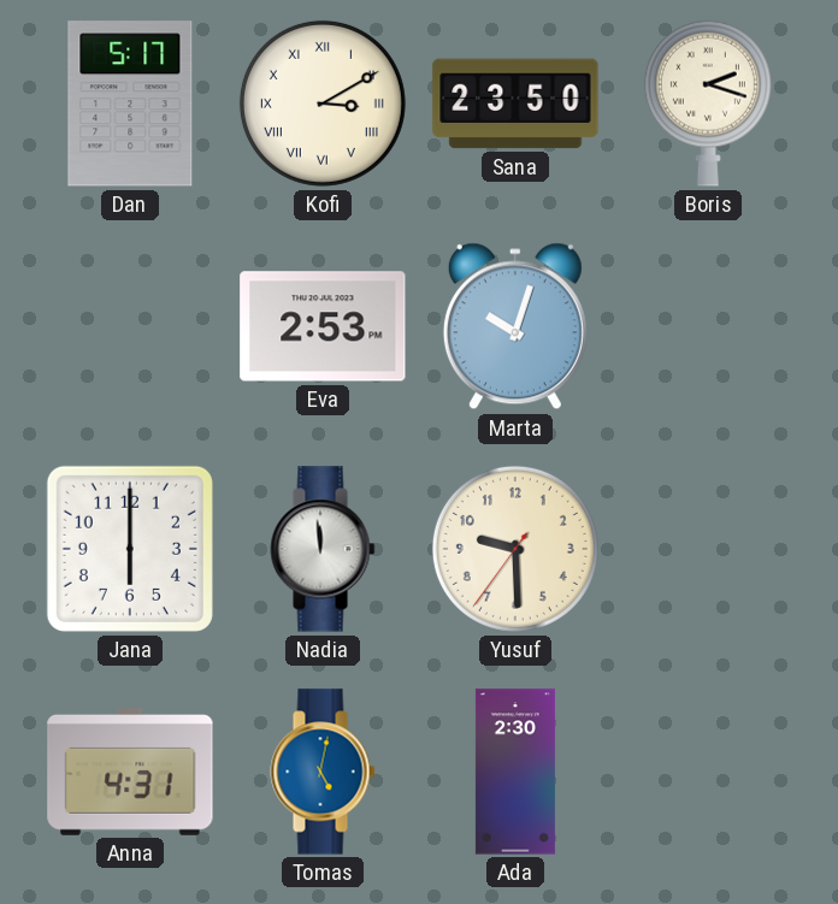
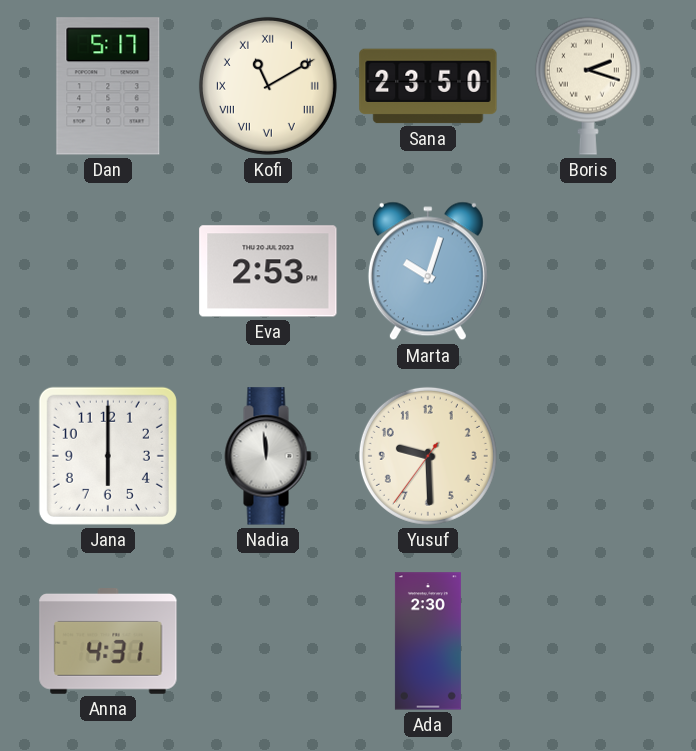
Kofi: 3:10 -> 11:10
Tomas: 5:02 -> none
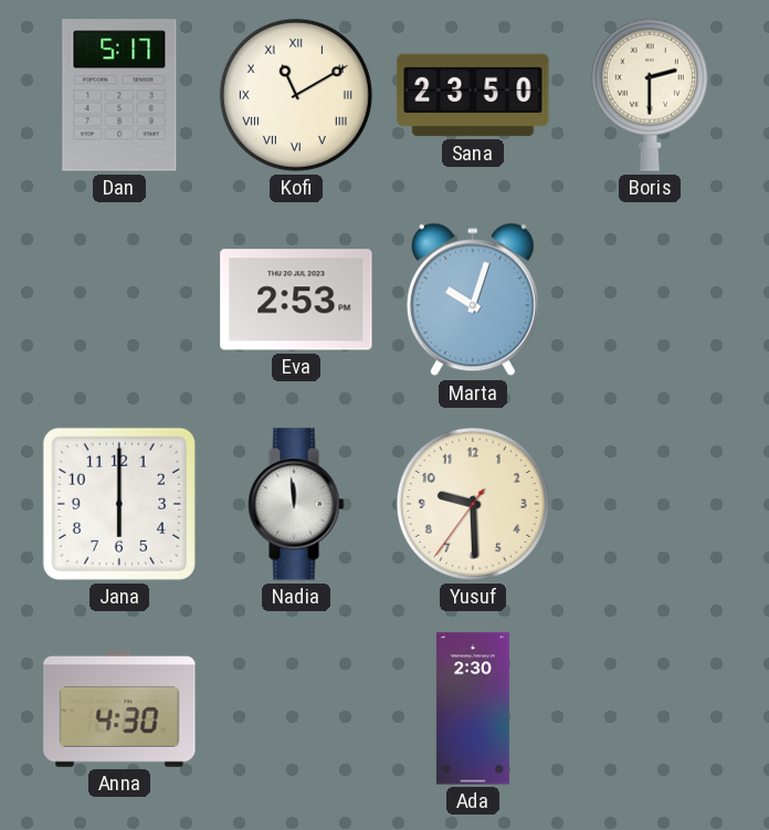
Boris: 2:18 -> 2:30
Anna: 4:31 -> 4:30
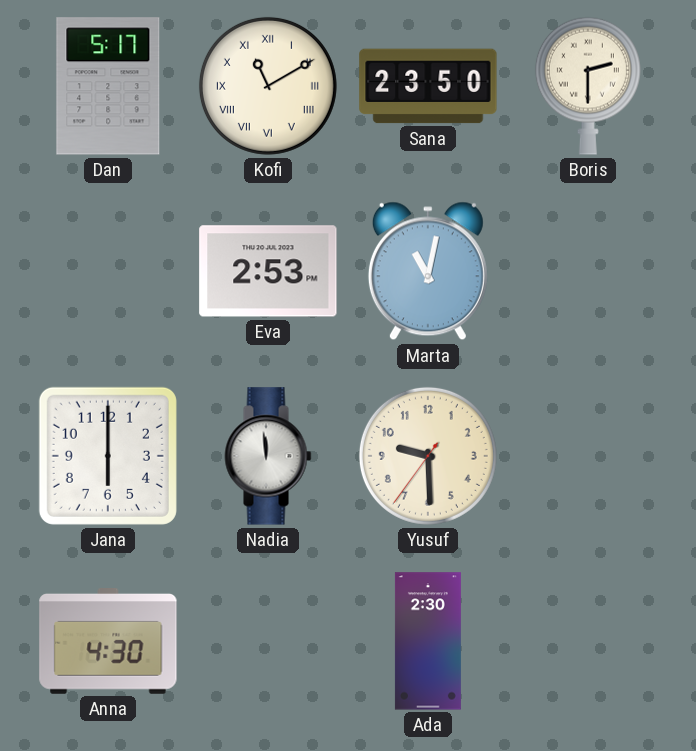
Marta: 10:03 -> 11:02
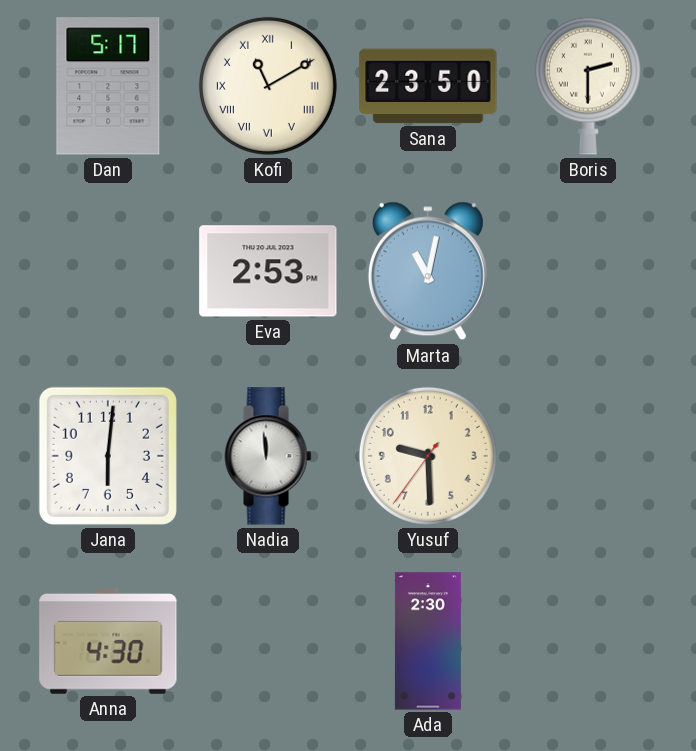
Jana: 6:00 -> 6:01
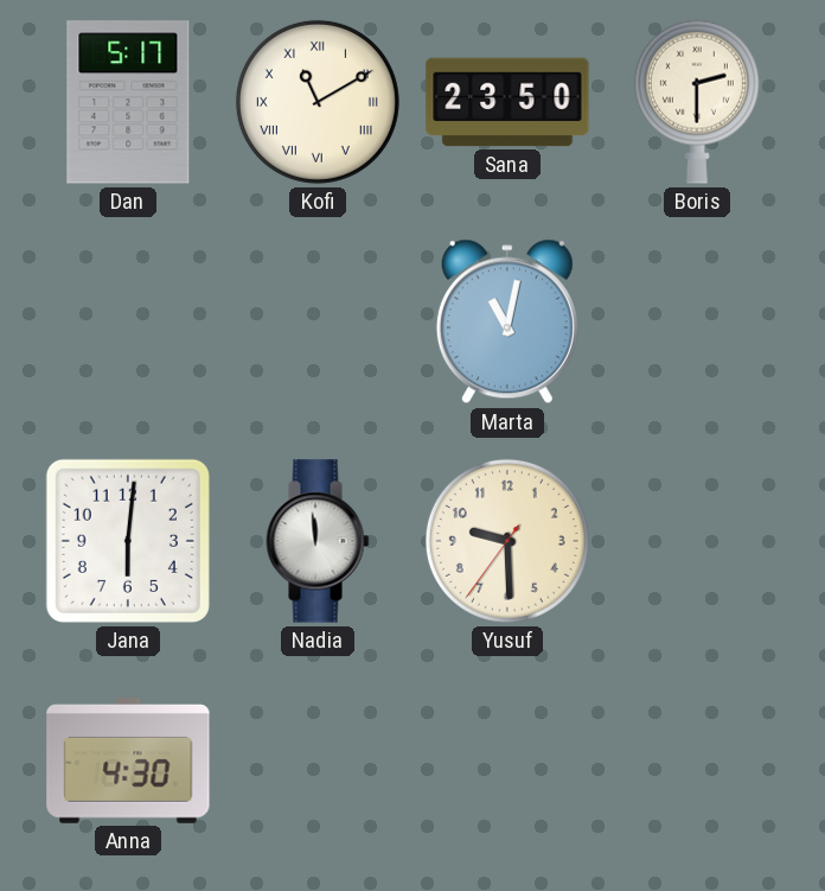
Eva: 2:53 -> none
Ada: 2:30 -> none
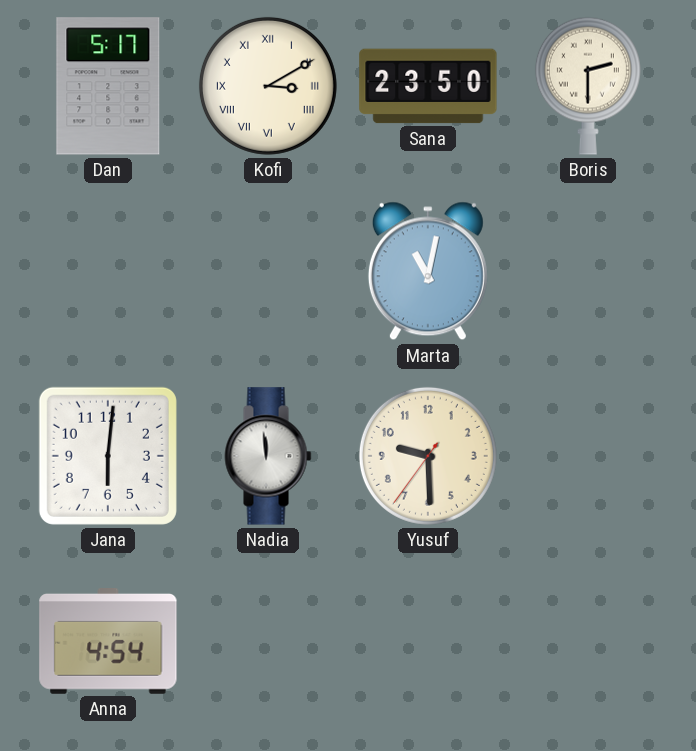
Kofi: 11:10 -> 3:10
Anna: 4:30 -> 4:54
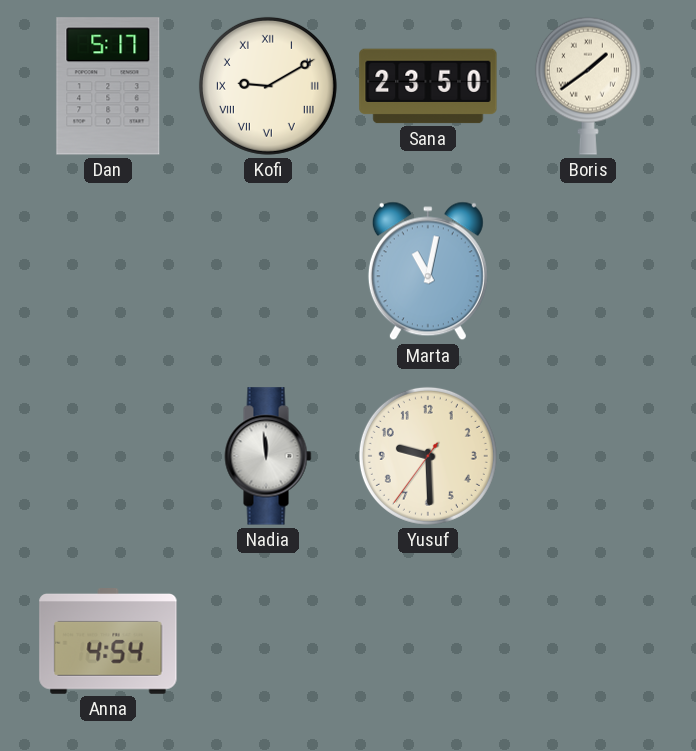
Kofi: 3:10 -> 9:10
Boris: 2:30 -> 1:39
Jana: 6:01 -> none
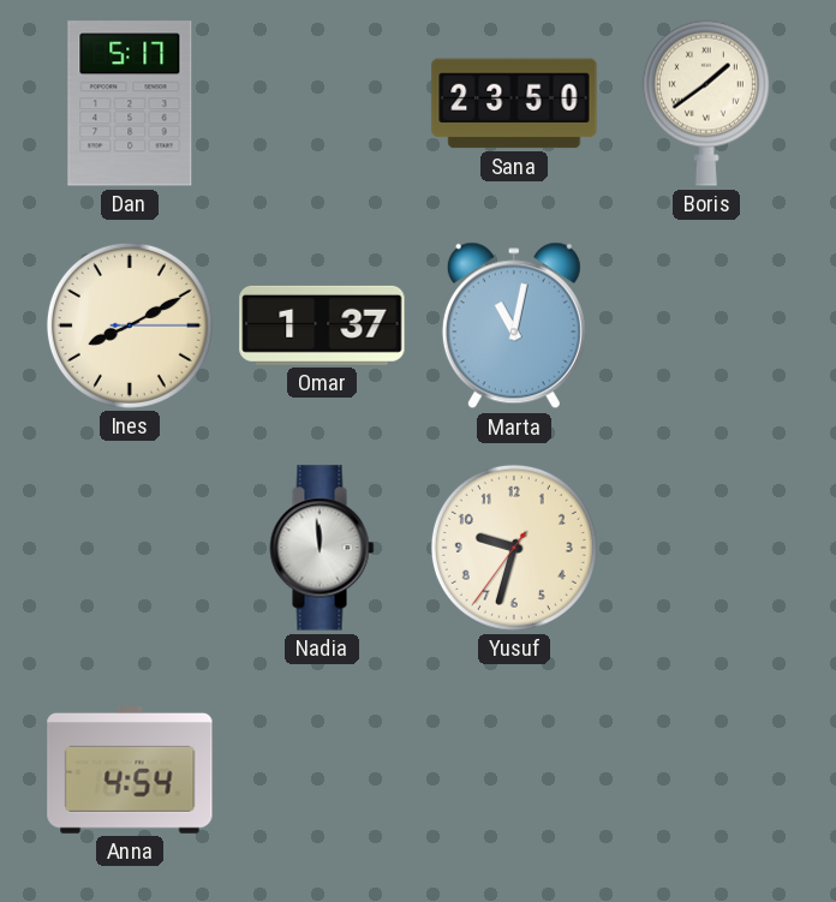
Kofi: 9:10 -> none
Ines: none -> 8:10
Omar: none -> 1:37
Yusuf: 9:29 -> 9:32
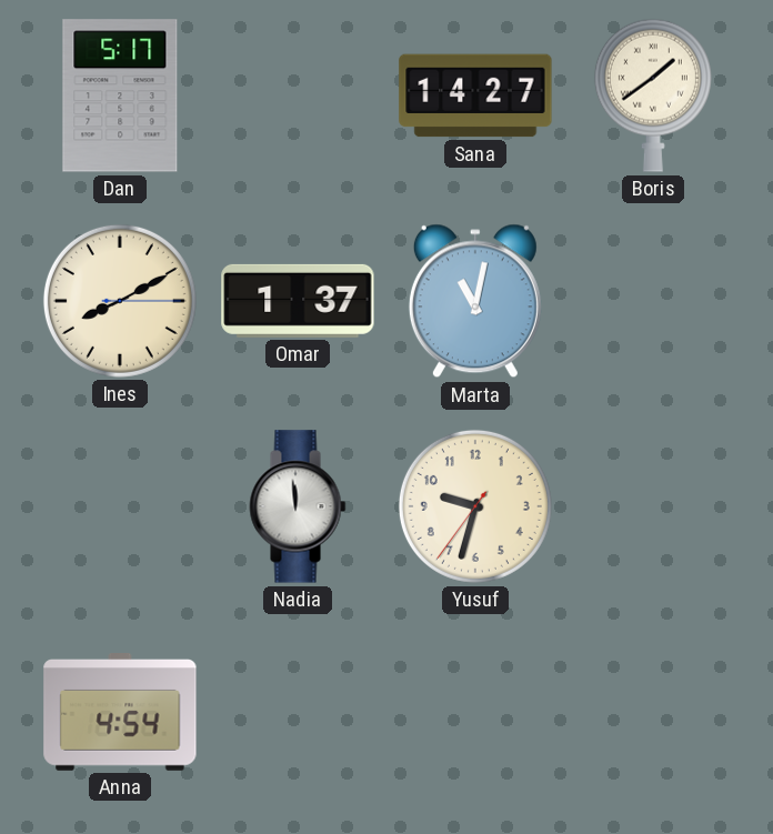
Sana: 23:50 -> 14:27
